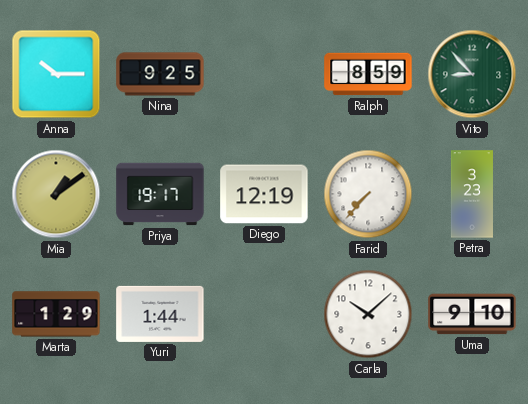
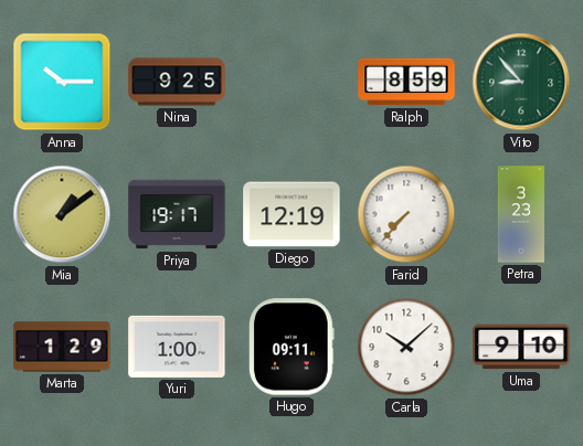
Yuri: 1:44 -> 1:00
Hugo: none -> 09:11
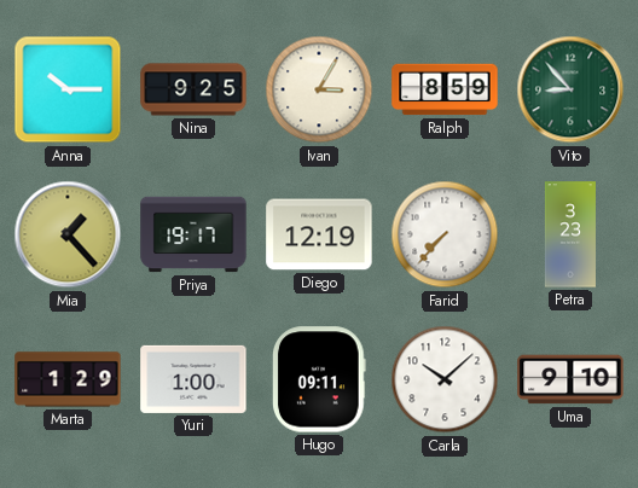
Ivan: none -> 3:05
Mia: 1:09 -> 1:23
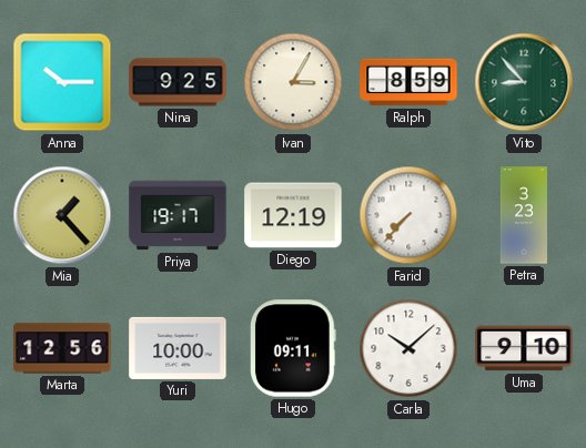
Marta: 1:29 -> 12:56
Yuri: 1:00 -> 10:00
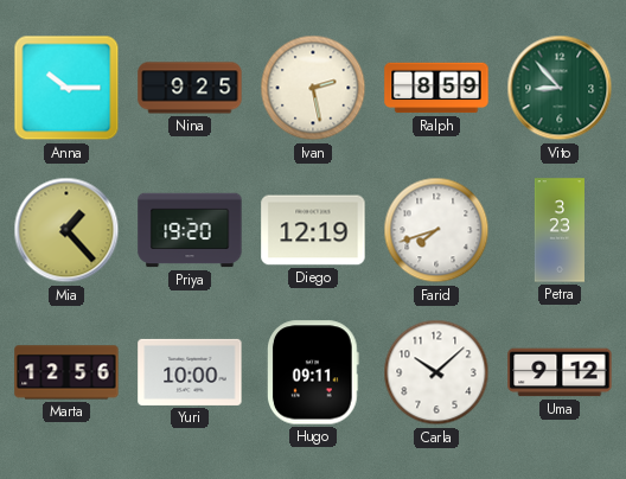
Ivan: 3:05 -> 2:28
Priya: 19:17 -> 19:20
Farid: 7:37 -> 7:42
Uma: 9:10 -> 9:12
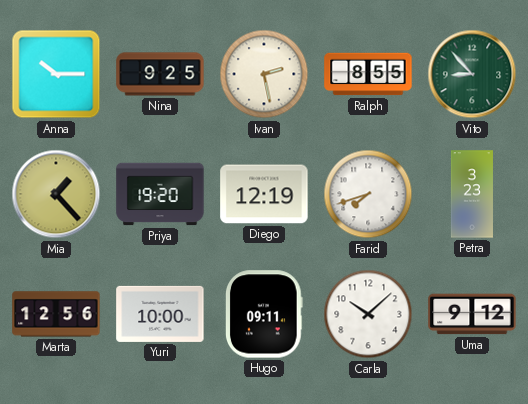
Ralph: 8:59 -> 8:55
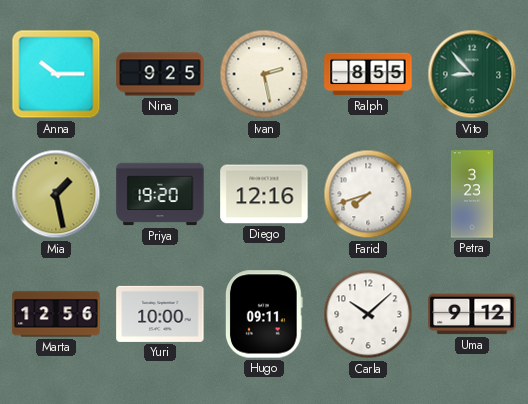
Mia: 1:23 -> 1:28
Diego: 12:19 -> 12:16
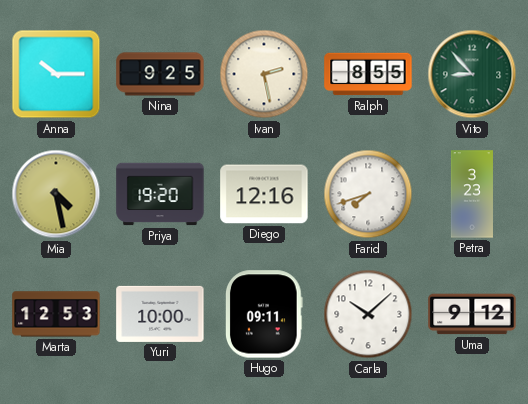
Mia: 1:28 -> 4:28
Marta: 12:56 -> 12:53
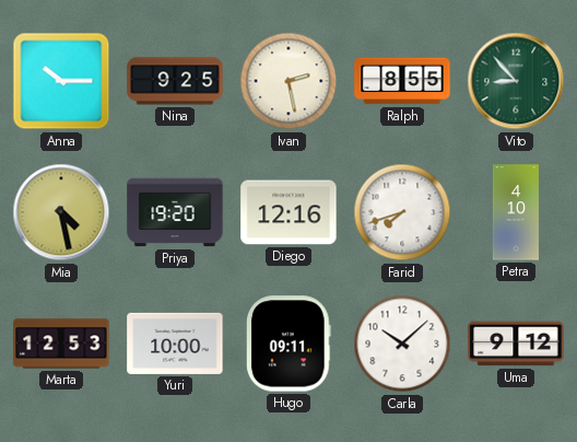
Petra: 3:23 -> 4:10
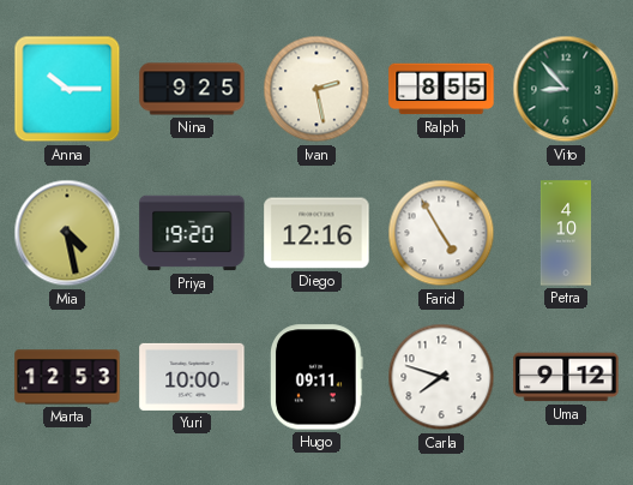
Farid: 7:42 -> 4:55
Carla: 10:08 -> 7:48
